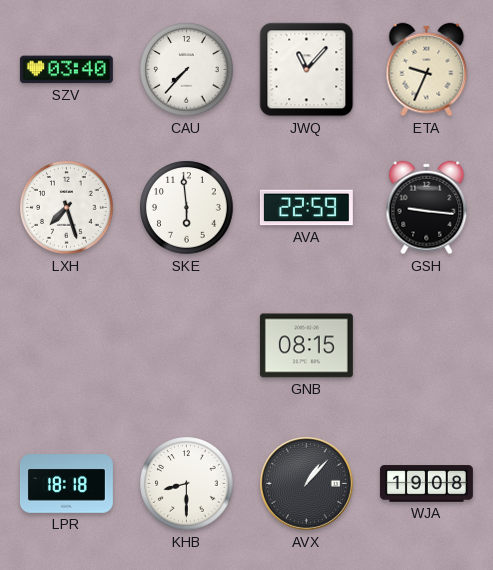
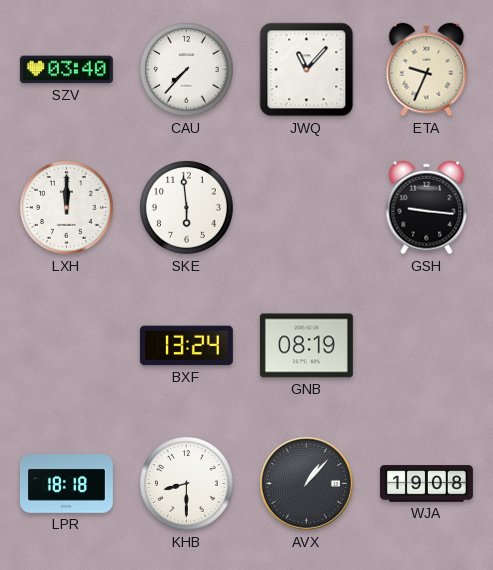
LXH: 7:27 -> 12:00
AVA: 22:59 -> none
BXF: none -> 13:24
GNB: 08:15 -> 08:19
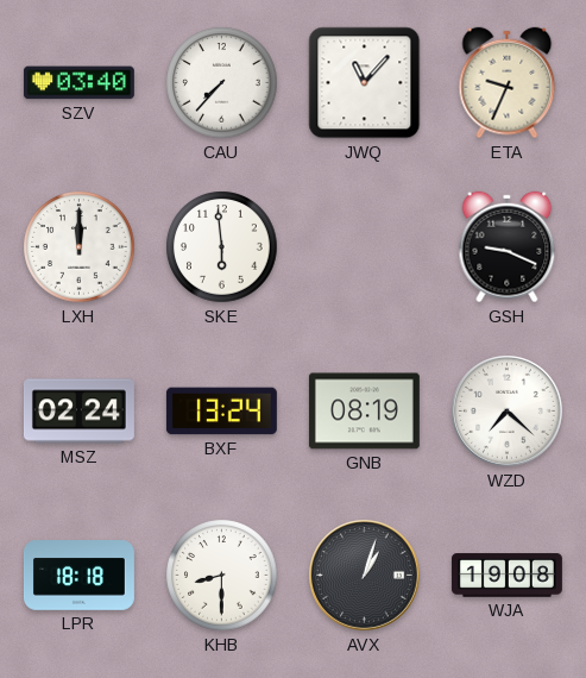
GSH: 9:16 -> 9:19
MSZ: none -> 02:24
WZD: none -> 7:22
AVX: 1:07 -> 1:03
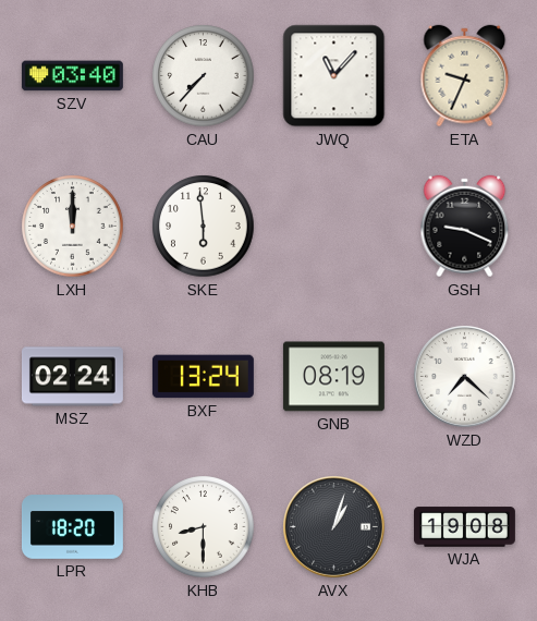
LPR: 18:18 -> 18:20
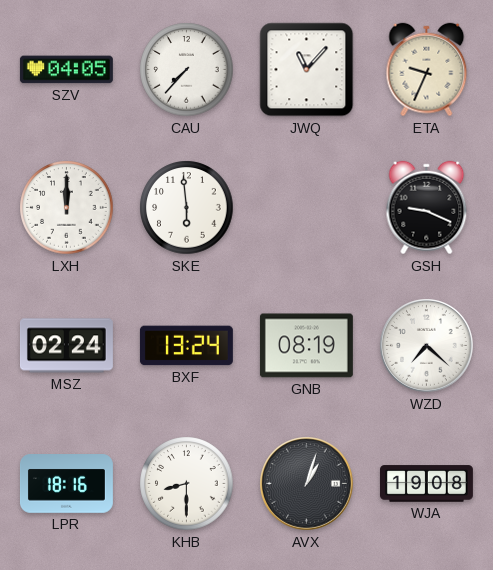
SZV: 03:40 -> 04:05
LPR: 18:20 -> 18:16
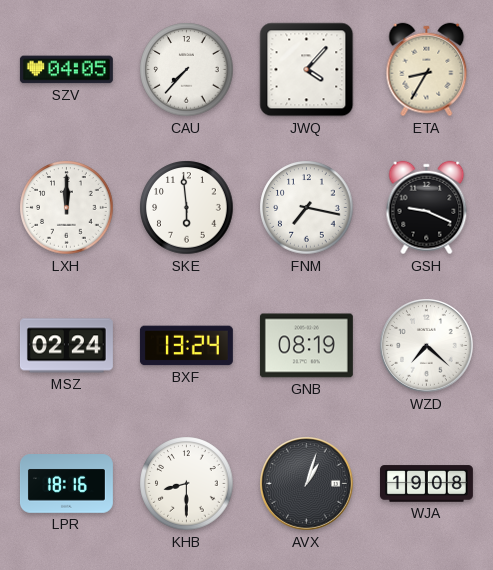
JWQ: 11:07 -> 4:07
ETA: 9:34 -> 8:35
FNM: none -> 7:17
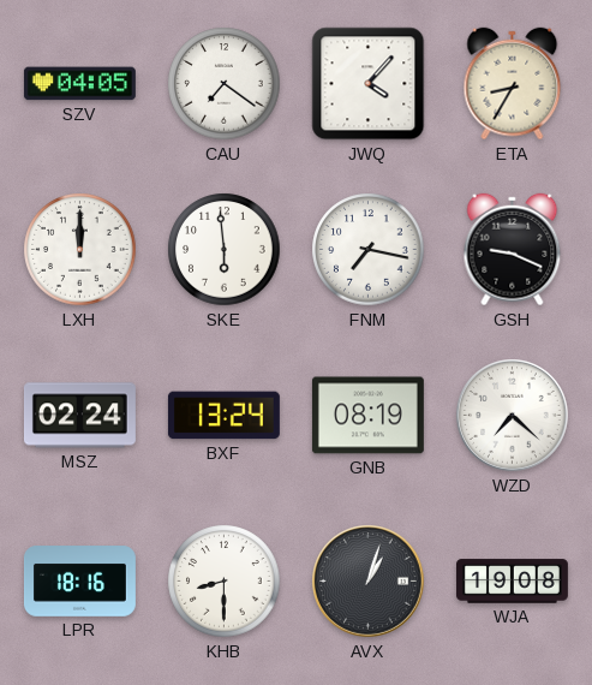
CAU: 7:37 -> 7:21
